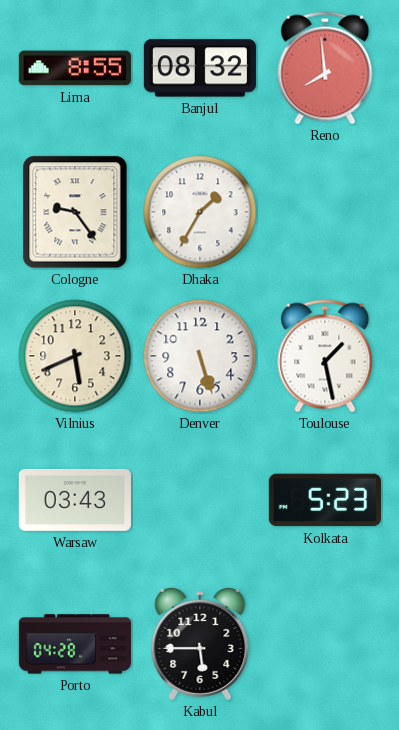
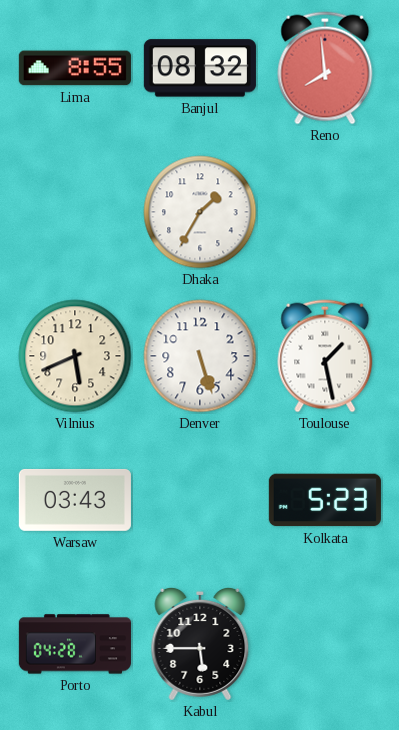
Cologne: 9:24 -> none
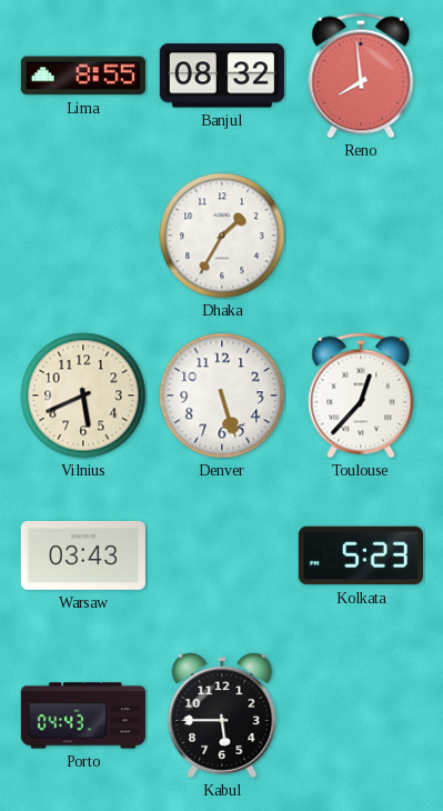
Toulouse: 1:28 -> 12:37
Porto: 04:28 -> 04:43
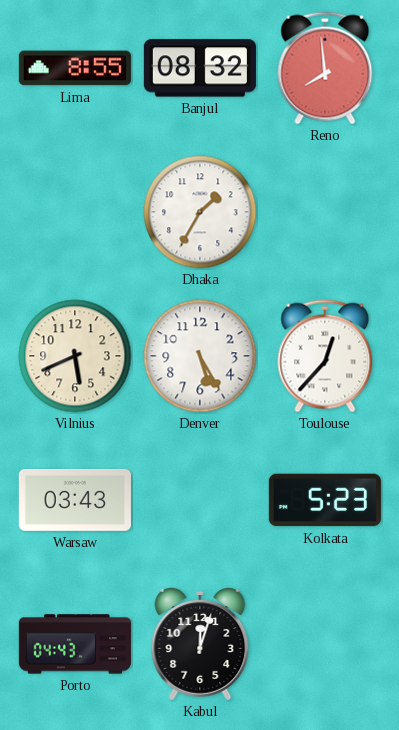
Denver: 5:27 -> 5:25
Kabul: 5:45 -> 12:03
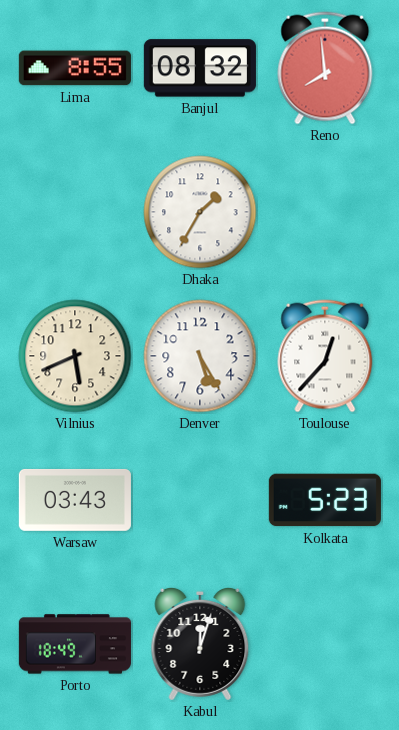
Porto: 04:43 -> 18:49
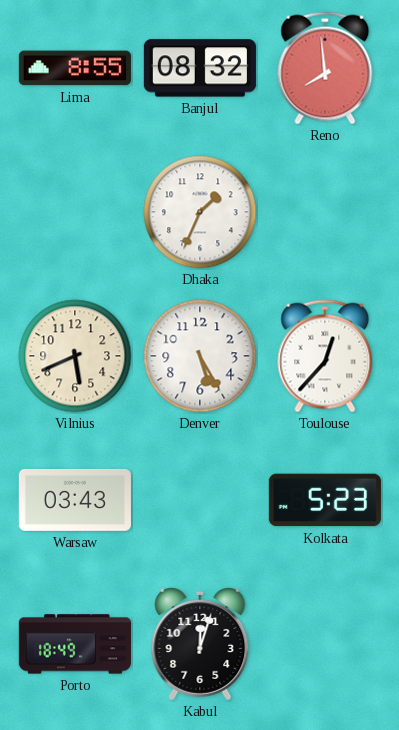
Dhaka: 1:35 -> 1:34
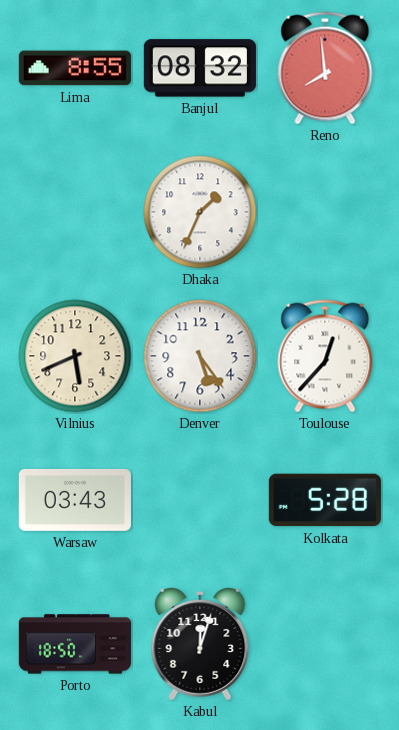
Denver: 5:25 -> 5:24
Kolkata: 5:23 -> 5:28
Porto: 18:49 -> 18:50
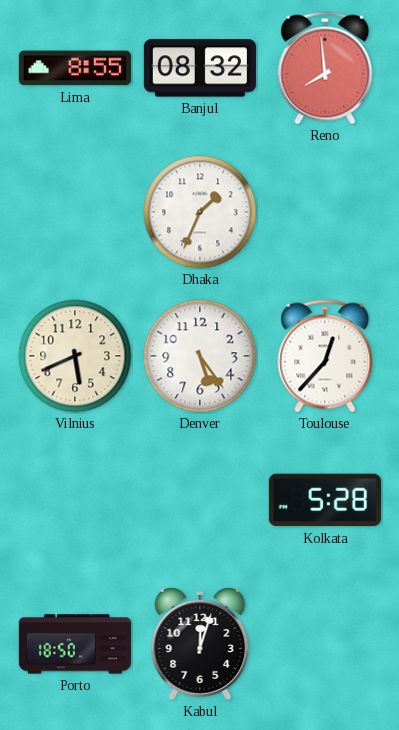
Warsaw: 03:43 -> none
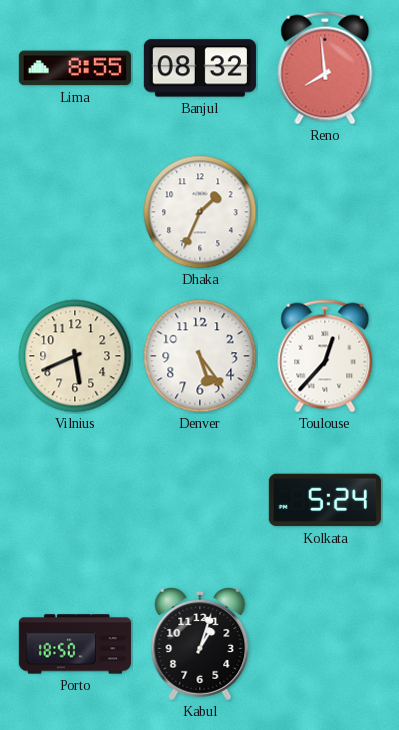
Kolkata: 5:28 -> 5:24
Kabul: 12:03 -> 1:03
